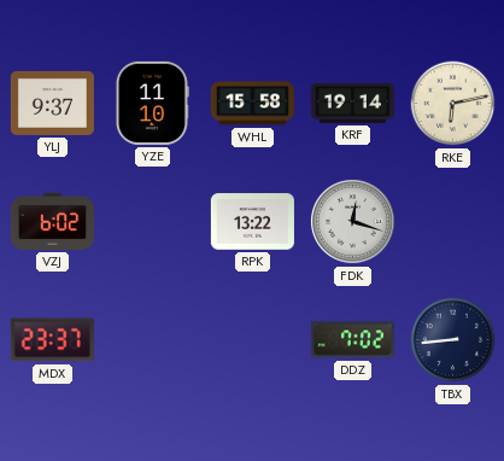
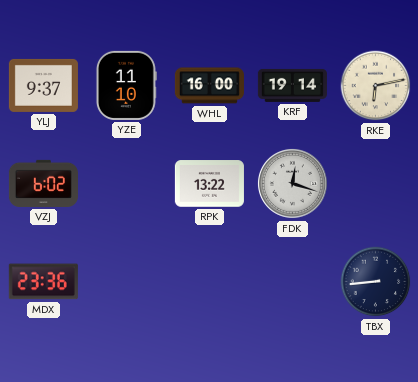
WHL: 15:58 -> 16:00
MDX: 23:37 -> 23:36
DDZ: 7:02 -> none
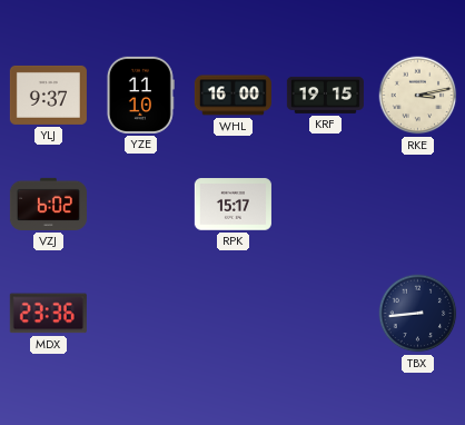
KRF: 19:14 -> 19:15
RKE: 6:13 -> 3:13
RPK: 13:22 -> 15:17
FDK: 12:18 -> none
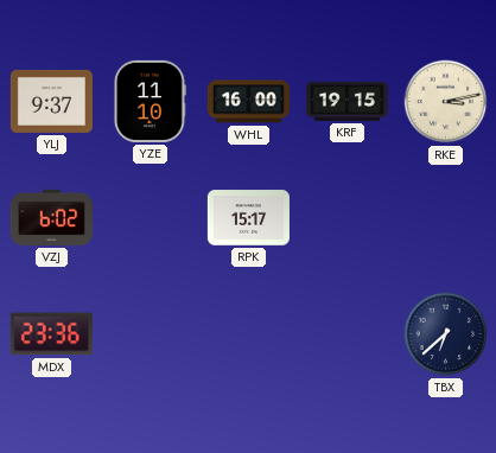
TBX: 8:44 -> 6:38
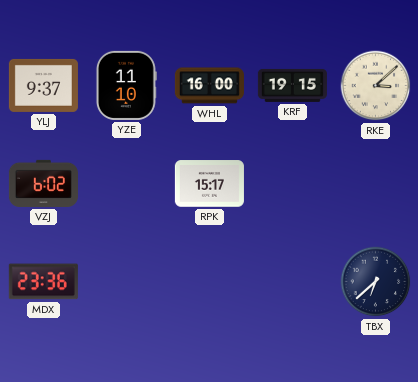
RKE: 3:13 -> 3:08
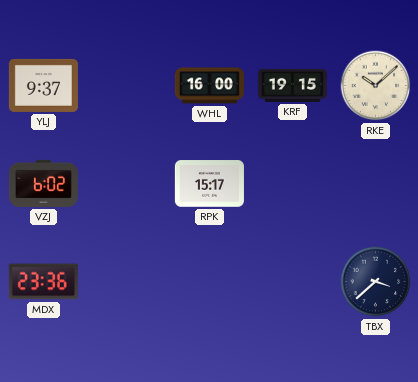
YZE: 11:10 -> none
RKE: 3:08 -> 10:08
TBX: 6:38 -> 3:38
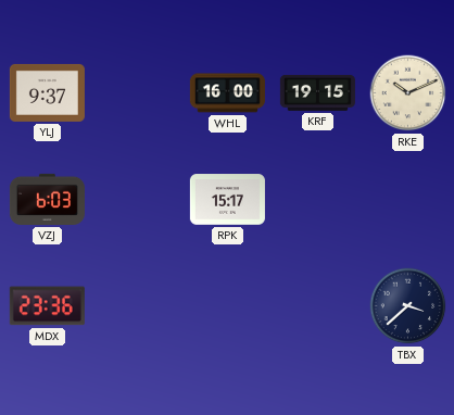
RKE: 10:08 -> 10:11
VZJ: 6:02 -> 6:03
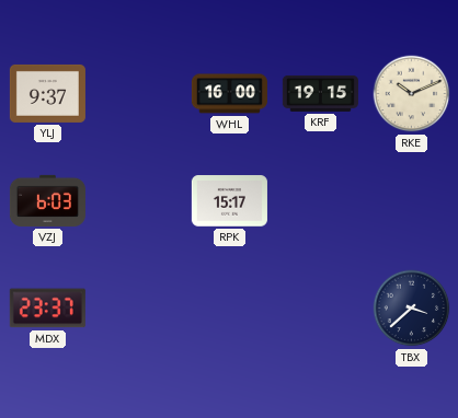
MDX: 23:36 -> 23:37
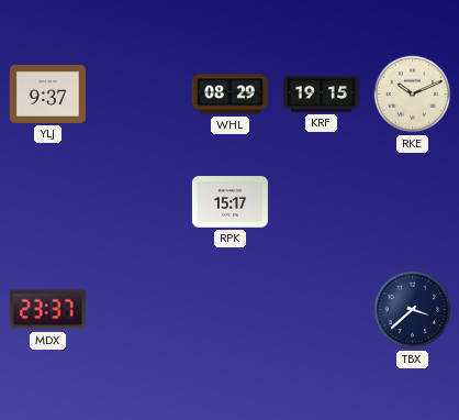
WHL: 16:00 -> 08:29
VZJ: 6:03 -> none
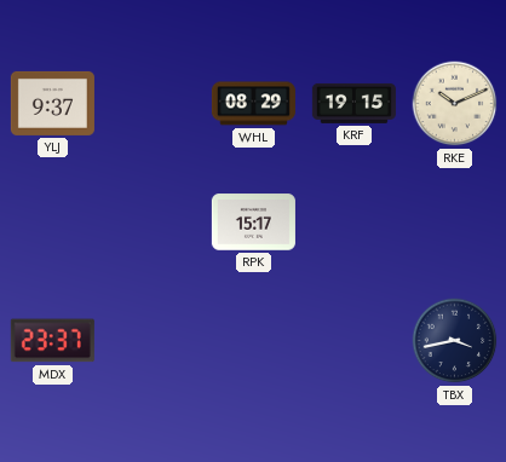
TBX: 3:38 -> 3:43
